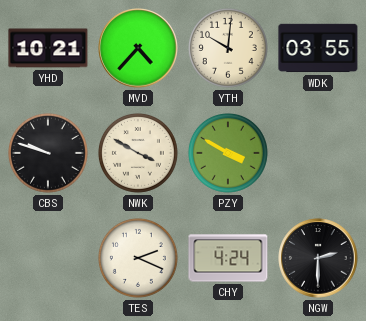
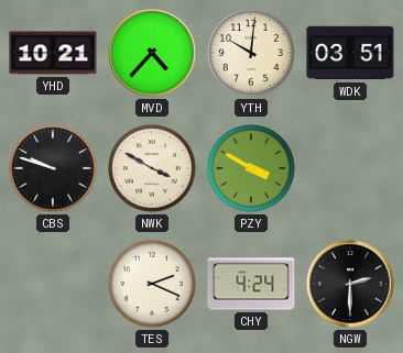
WDK: 03:55 -> 03:51
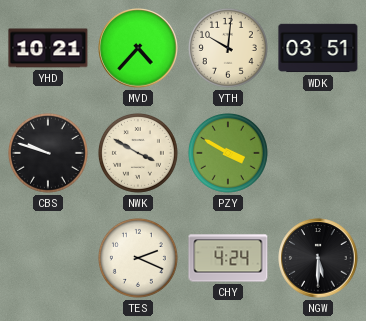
NGW: 2:30 -> 5:30
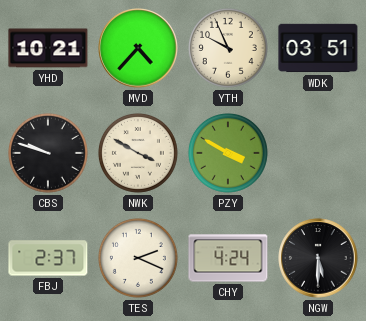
YTH: 10:01 -> 9:56
FBJ: none -> 2:37
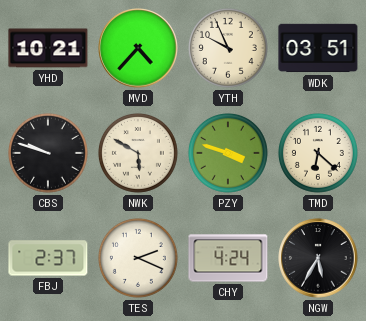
NWK: 3:50 -> 5:50
PZY: 3:50 -> 3:48
TMD: none -> 6:22
NGW: 5:30 -> 5:35
